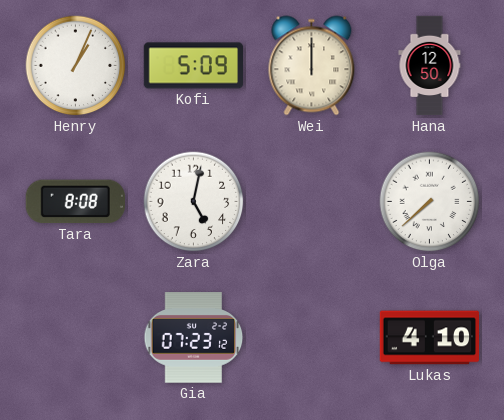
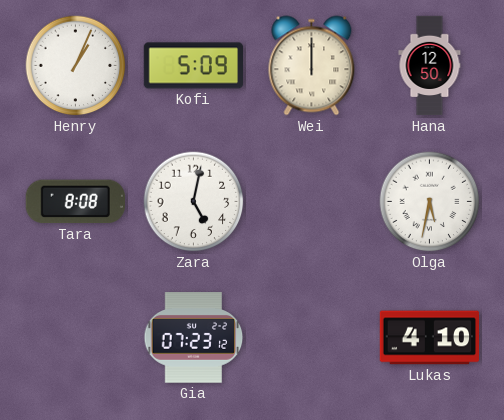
Olga: 7:38 -> 5:32
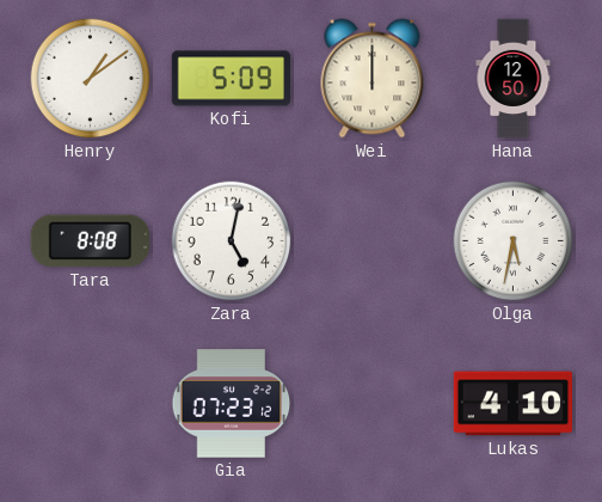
Henry: 1:04 -> 1:09
